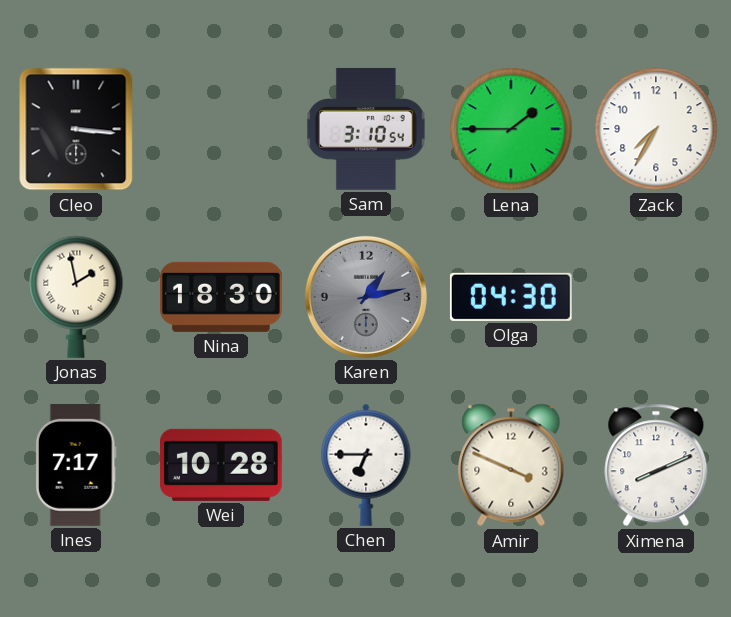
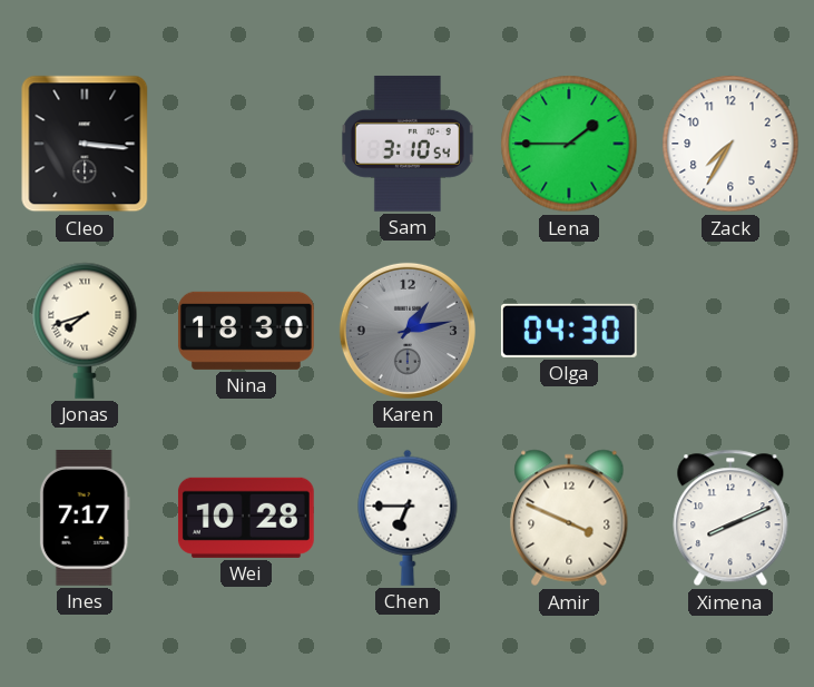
Jonas: 1:58 -> 7:42
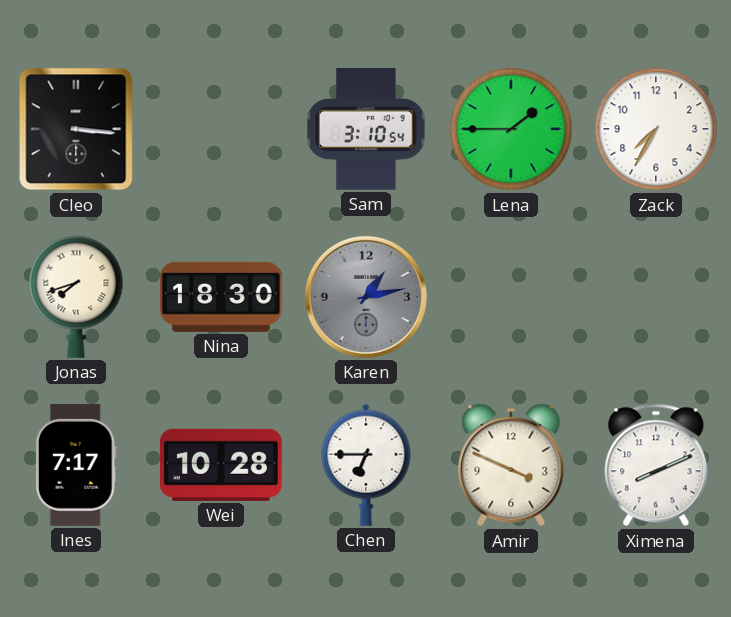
Olga: 04:30 -> none
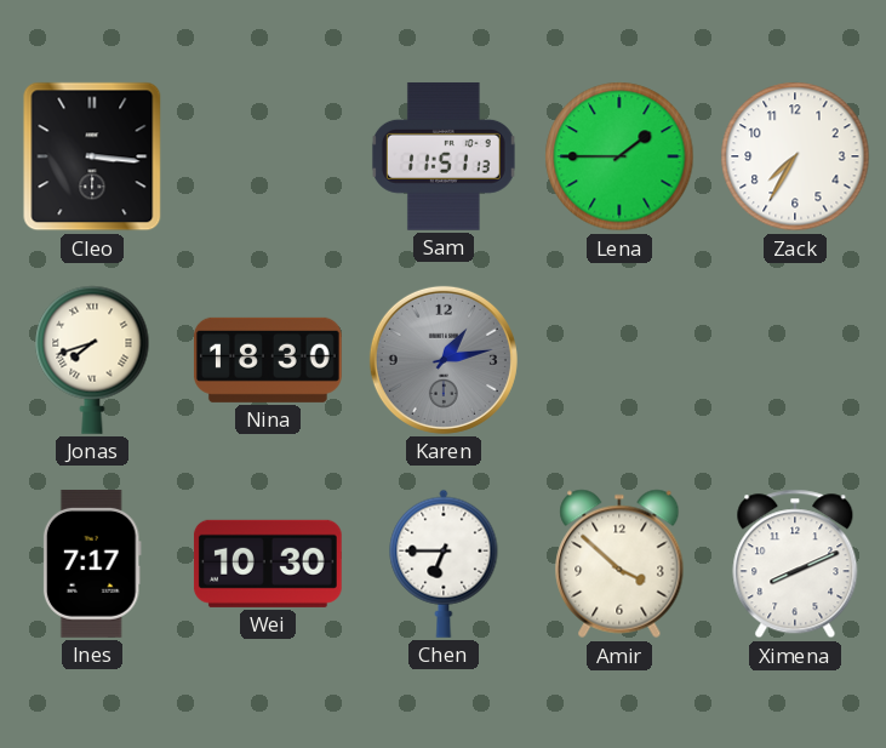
Sam: 3:10 -> 11:51
Wei: 10:28 -> 10:30
Amir: 3:49 -> 3:52
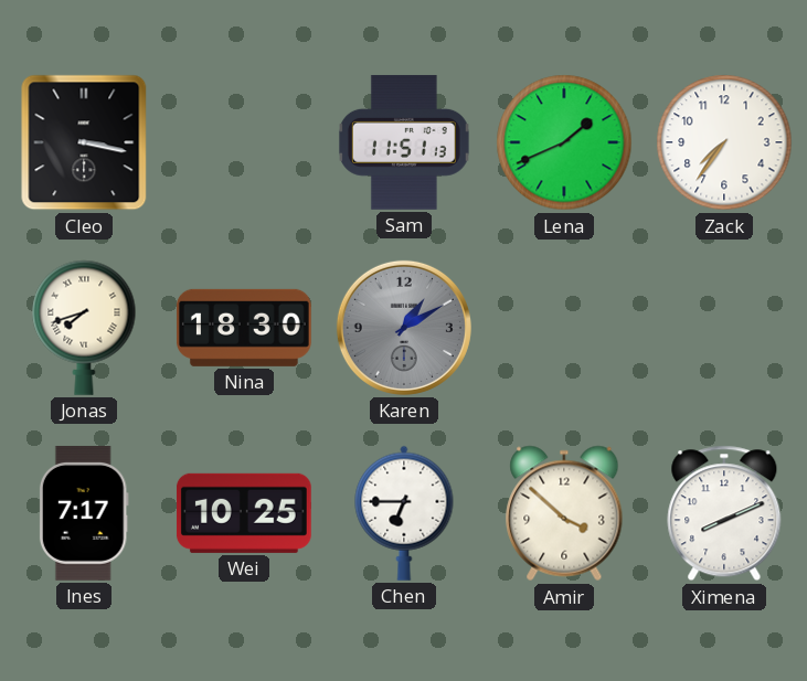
Cleo: 3:16 -> 3:17
Lena: 1:45 -> 1:41
Zack: 7:35 -> 7:36
Karen: 1:13 -> 1:10
Wei: 10:30 -> 10:25
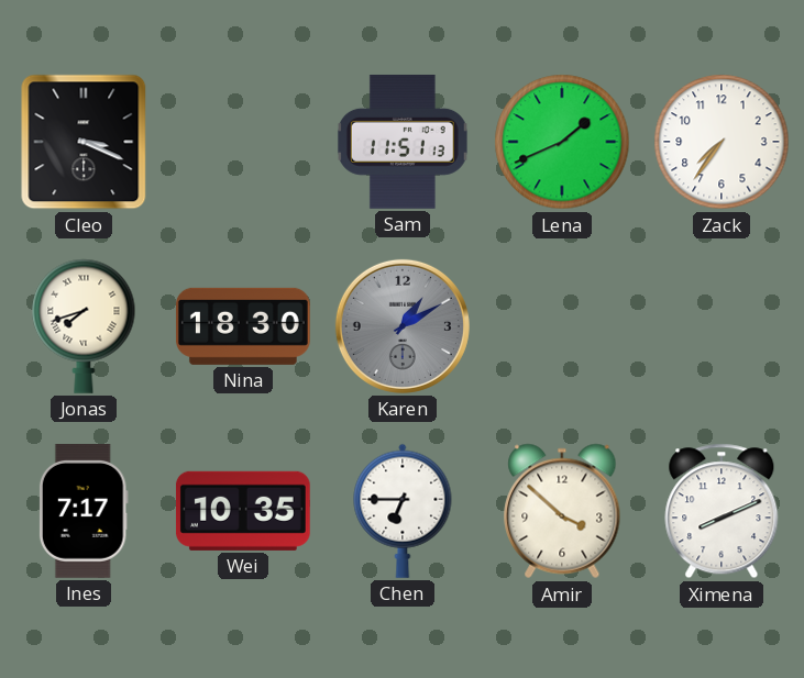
Cleo: 3:17 -> 3:19
Wei: 10:25 -> 10:35
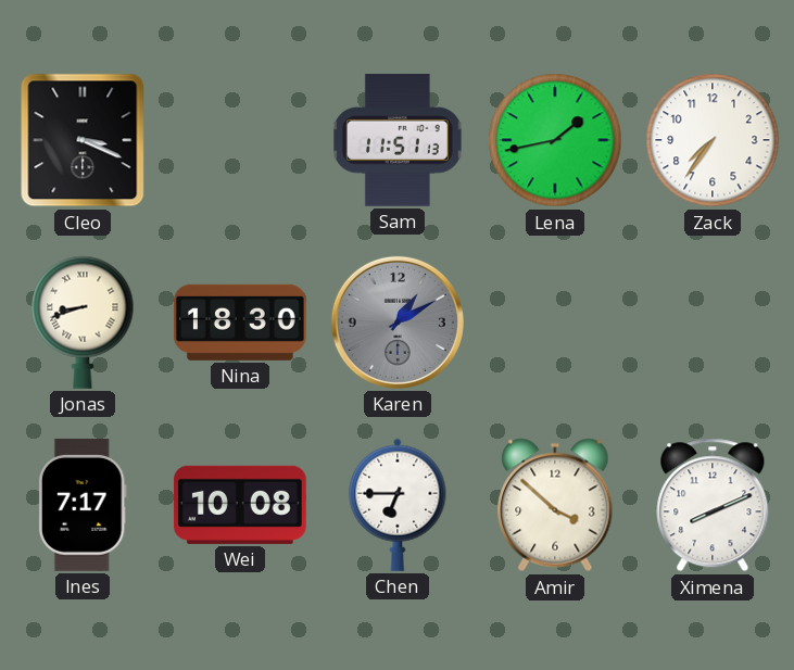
Lena: 1:41 -> 1:43
Jonas: 7:42 -> 8:42
Wei: 10:35 -> 10:08
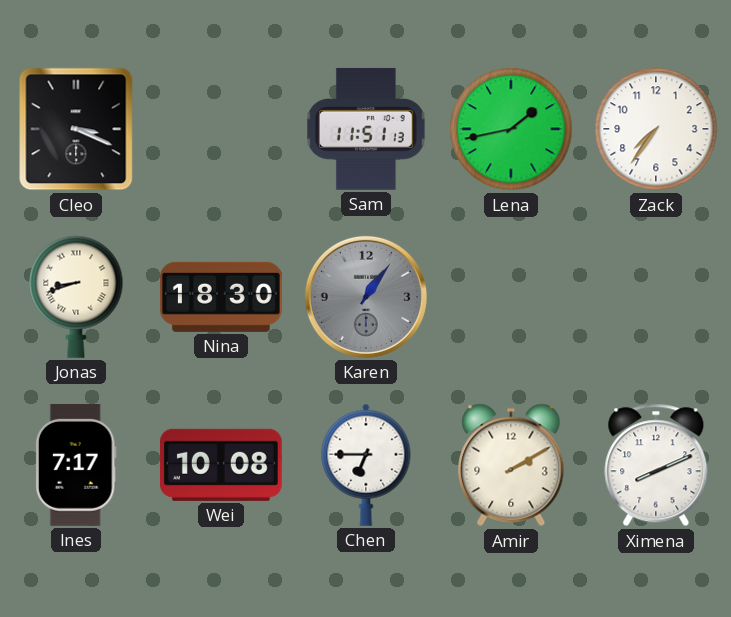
Karen: 1:10 -> 1:06
Amir: 3:52 -> 2:10
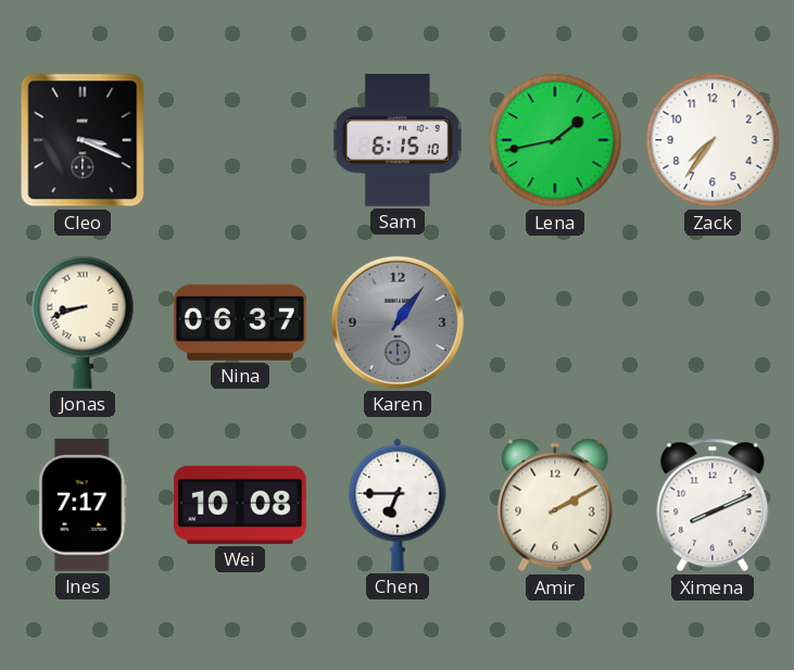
Sam: 11:51 -> 6:15
Nina: 18:30 -> 06:37
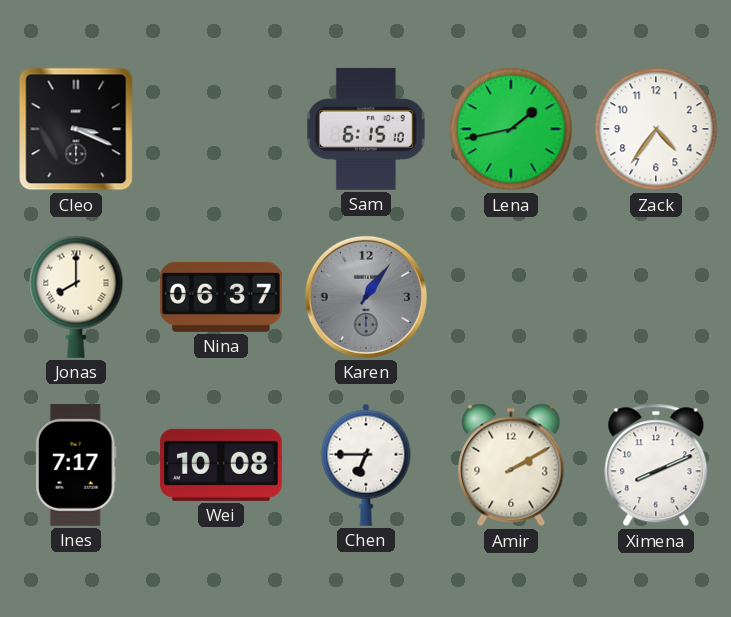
Zack: 7:36 -> 4:36
Jonas: 8:42 -> 8:00
